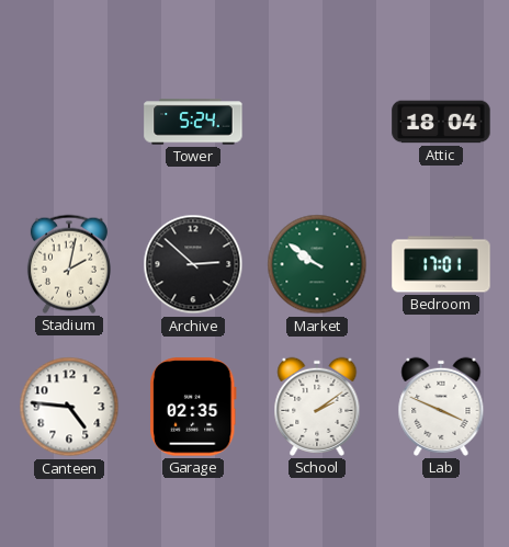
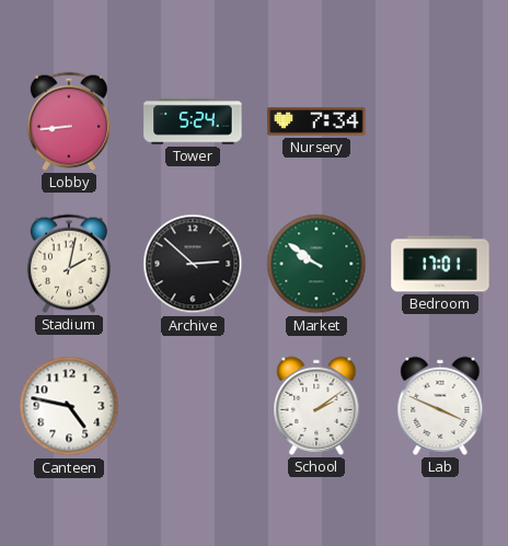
Lobby: none -> 8:44
Nursery: none -> 7:34
Attic: 18:04 -> none
Canteen: 4:46 -> 4:47
Garage: 02:35 -> none
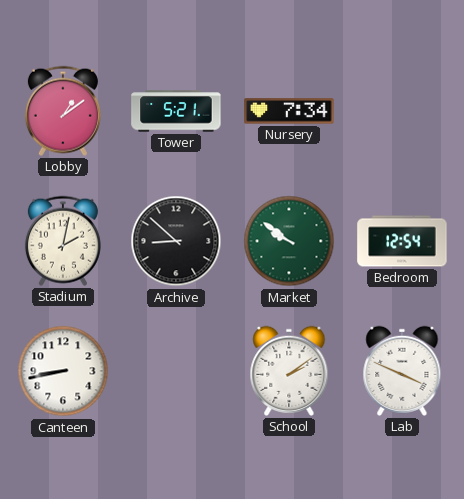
Lobby: 8:44 -> 1:09
Tower: 5:24 -> 5:21
Archive: 2:52 -> 8:52
Bedroom: 17:01 -> 12:54
Canteen: 4:47 -> 8:43
